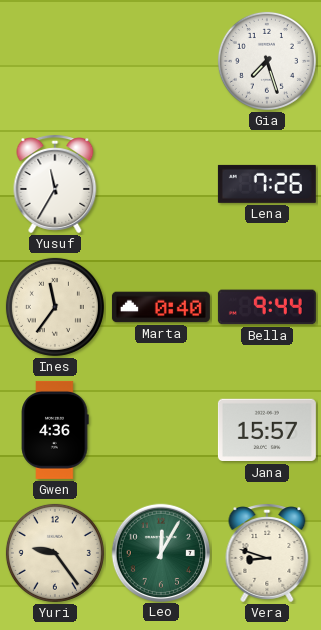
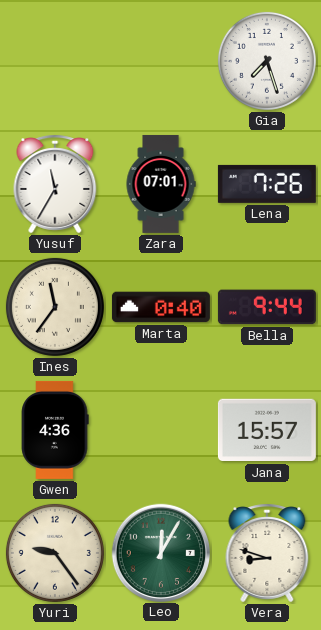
Zara: none -> 07:01
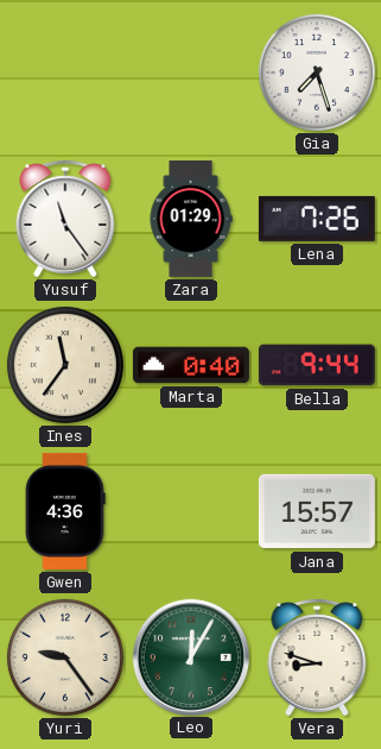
Yusuf: 11:35 -> 11:24
Zara: 07:01 -> 01:29
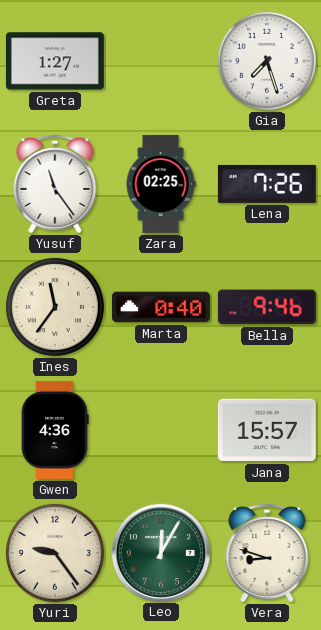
Greta: none -> 1:27
Zara: 01:29 -> 02:25
Bella: 9:44 -> 9:46
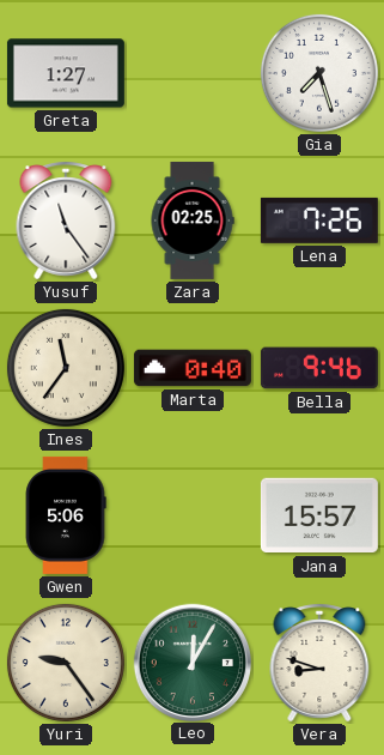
Gwen: 4:36 -> 5:06
